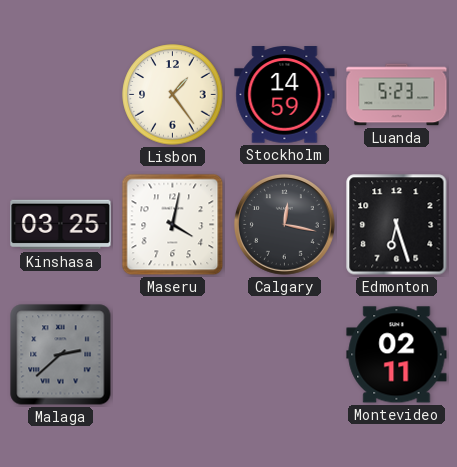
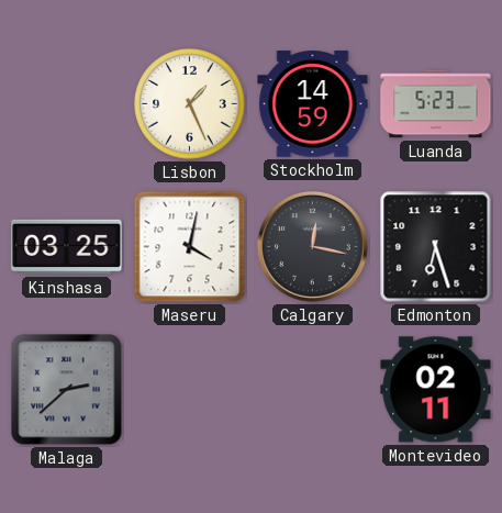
Lisbon: 1:24 -> 1:26
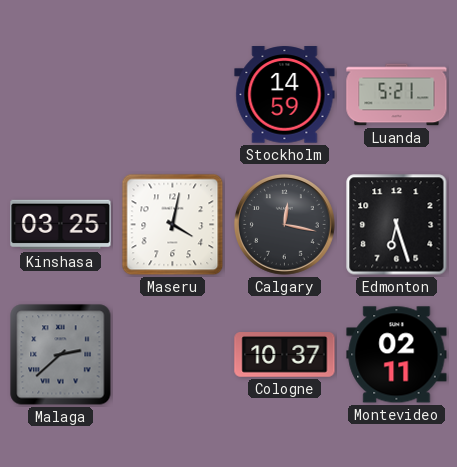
Lisbon: 1:26 -> none
Luanda: 5:23 -> 5:21
Cologne: none -> 10:37
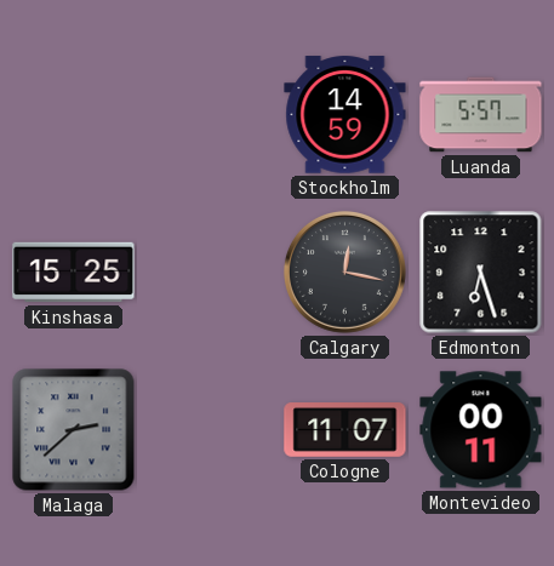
Luanda: 5:21 -> 5:57
Kinshasa: 03:25 -> 15:25
Maseru: 4:02 -> none
Cologne: 10:37 -> 11:07
Montevideo: 02:11 -> 00:11
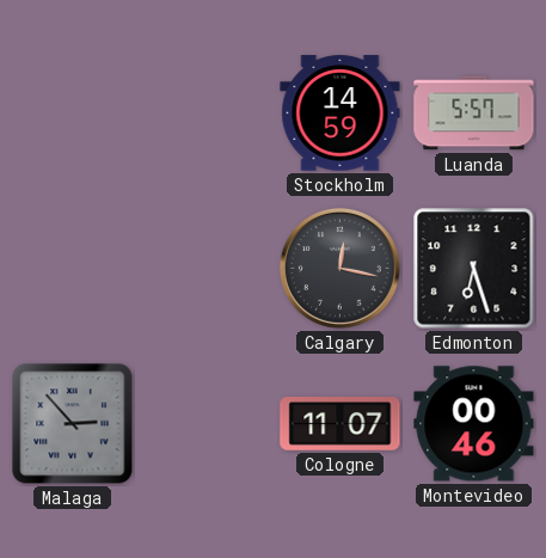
Kinshasa: 15:25 -> none
Malaga: 2:38 -> 2:53
Montevideo: 00:11 -> 00:46
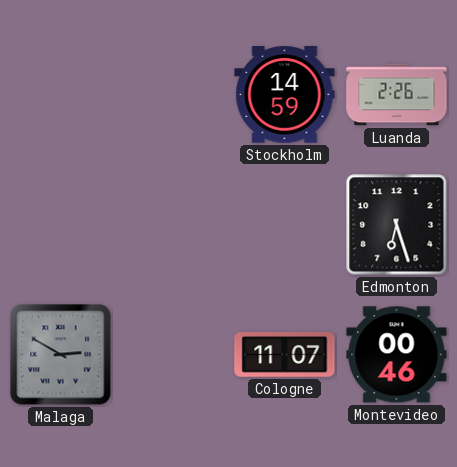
Luanda: 5:57 -> 2:26
Calgary: 12:17 -> none
Malaga: 2:53 -> 2:50
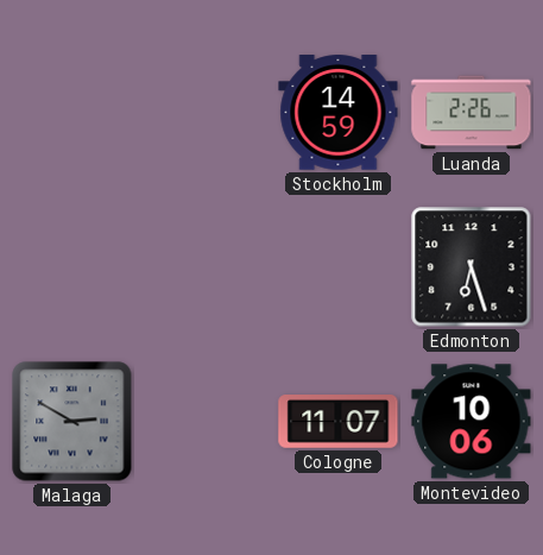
Montevideo: 00:46 -> 10:06
